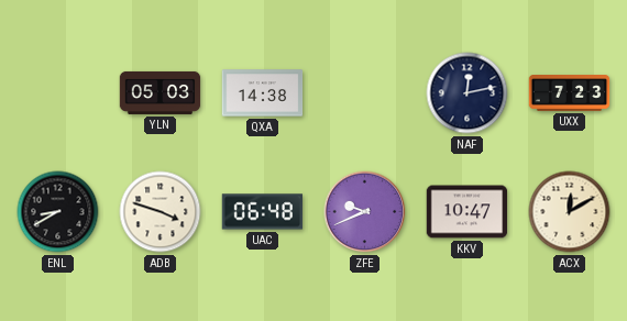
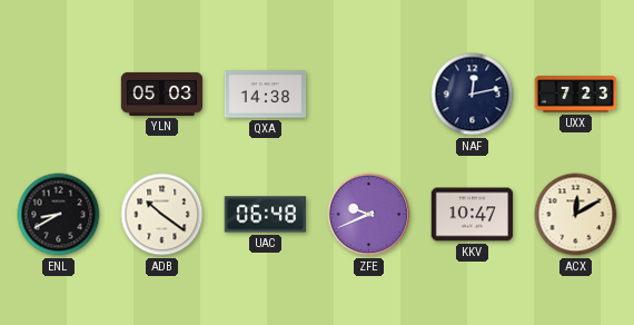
ADB: 3:48 -> 10:21
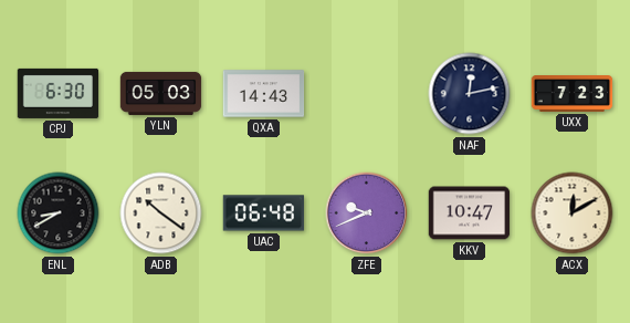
CPJ: none -> 6:30
QXA: 14:38 -> 14:43
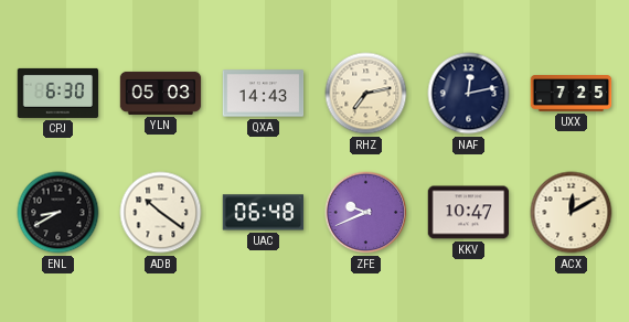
RHZ: none -> 7:13
UXX: 7:23 -> 7:25
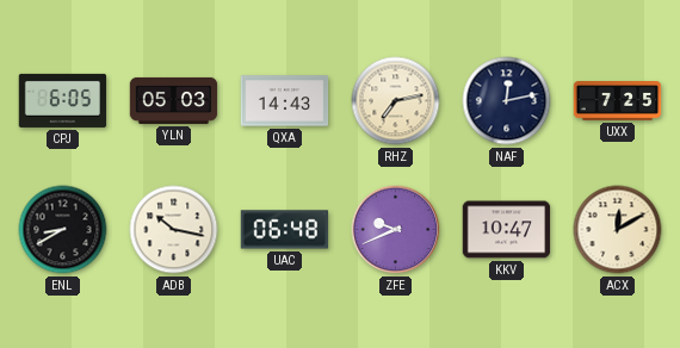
CPJ: 6:30 -> 6:05
ADB: 10:21 -> 10:17
